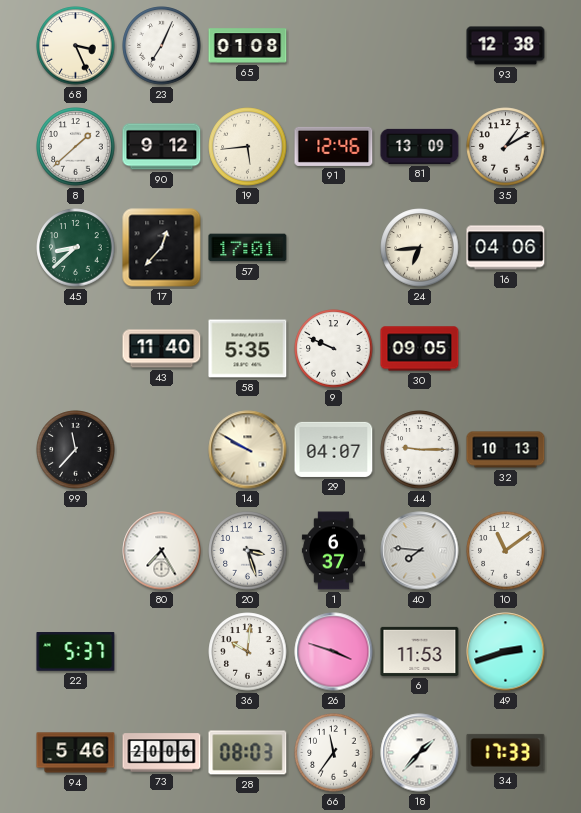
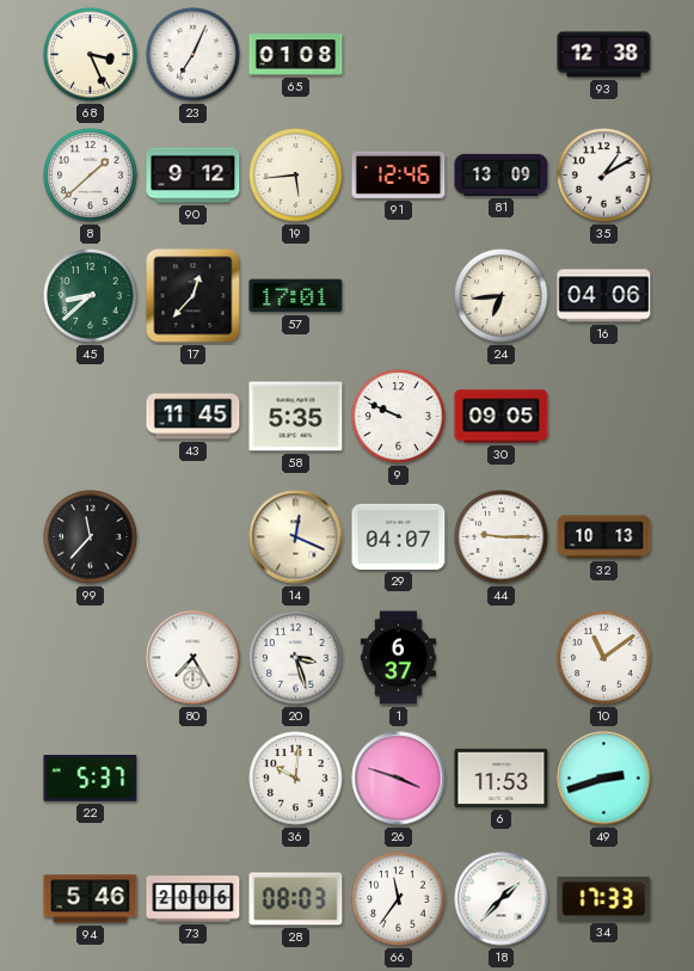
43: 11:40 -> 11:45
14: 9:50 -> 12:19
40: 7:46 -> none
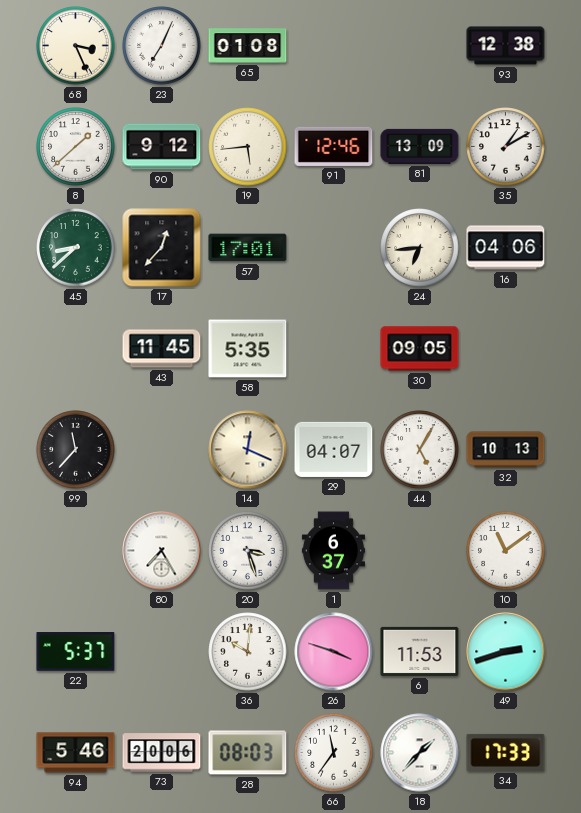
9: 9:49 -> none
44: 9:15 -> 5:05
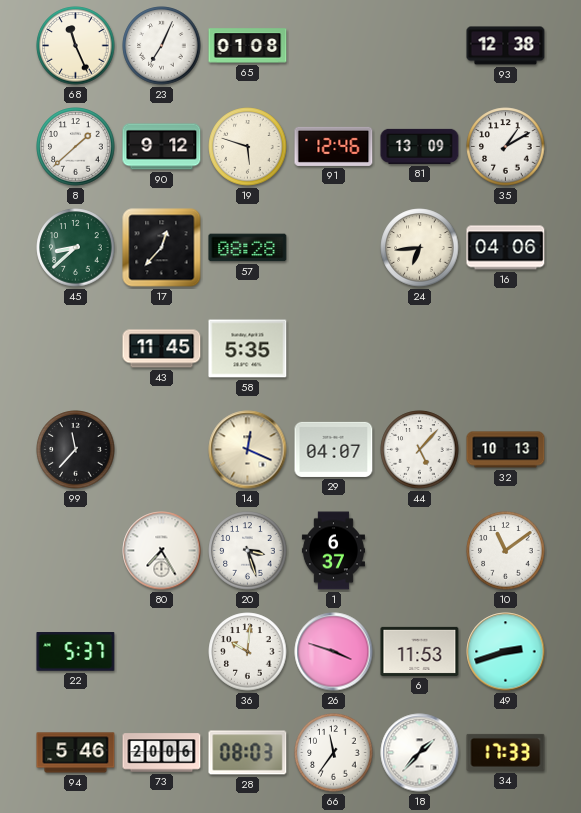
68: 3:26 -> 11:26
19: 5:44 -> 5:48
57: 17:01 -> 08:28
30: 09:05 -> none
44: 5:05 -> 5:07
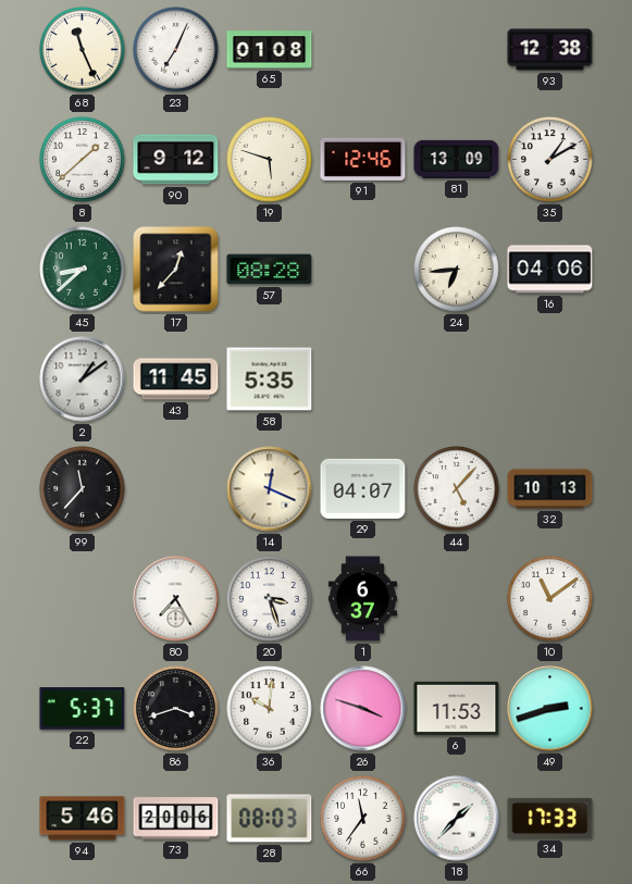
2: none -> 1:09
86: none -> 3:42
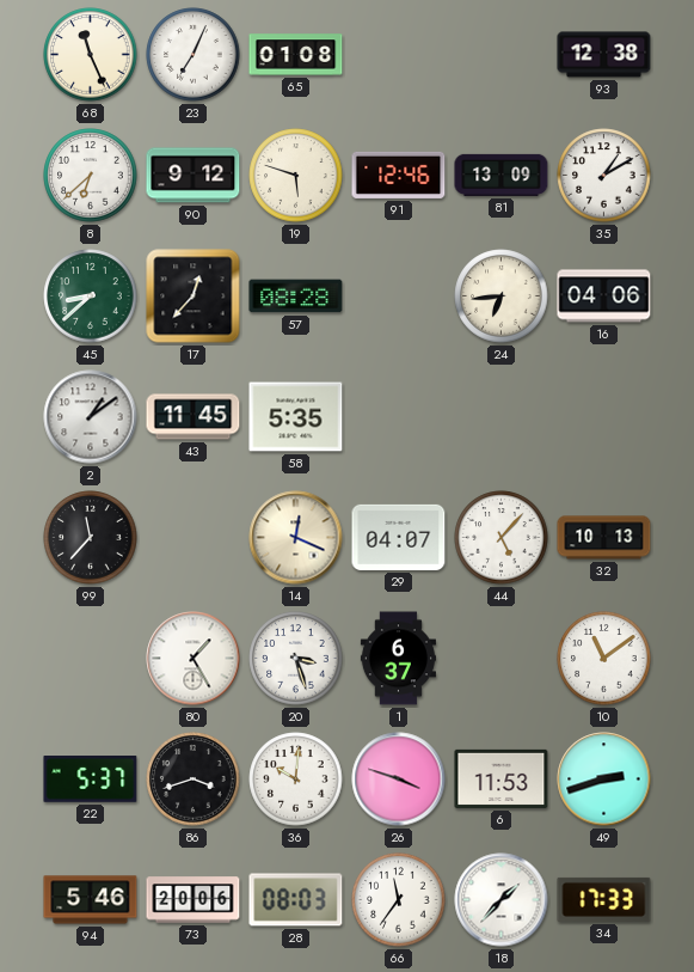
8: 1:38 -> 6:38
80: 7:25 -> 1:25
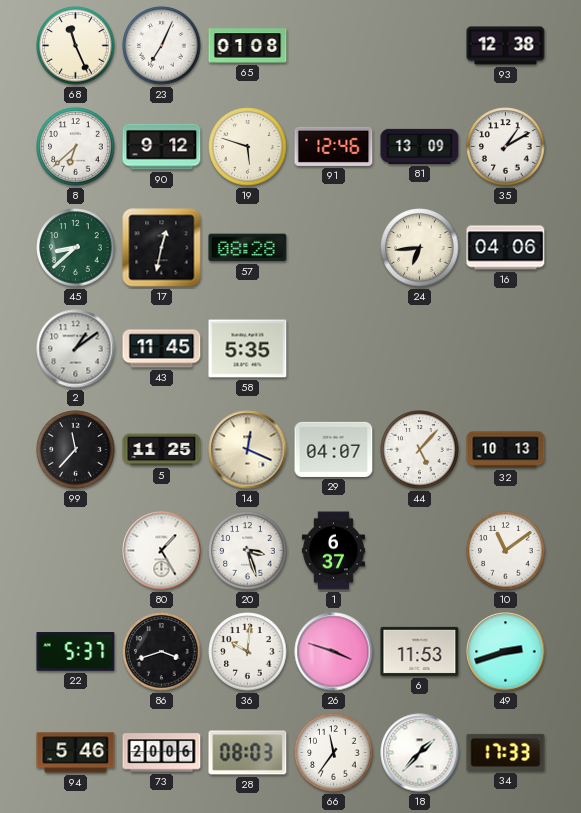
17: 12:37 -> 12:32
5: none -> 11:25
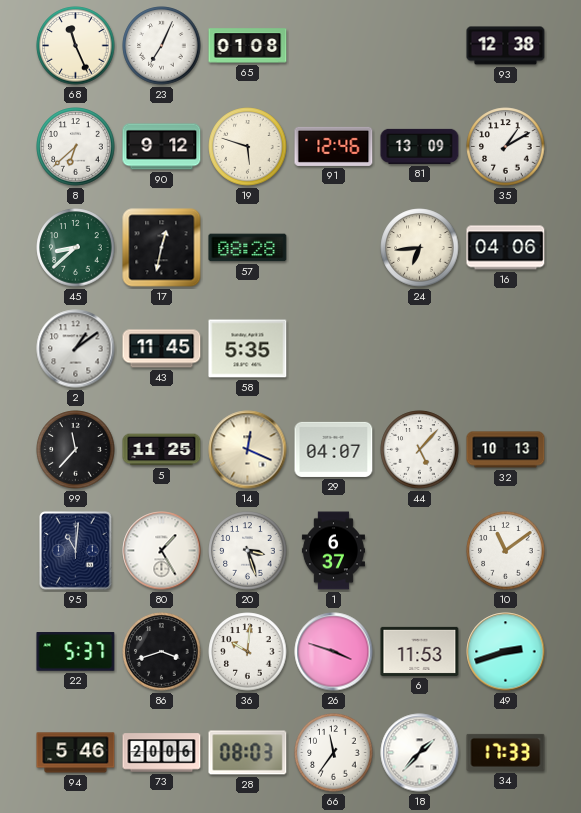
95: none -> 11:01
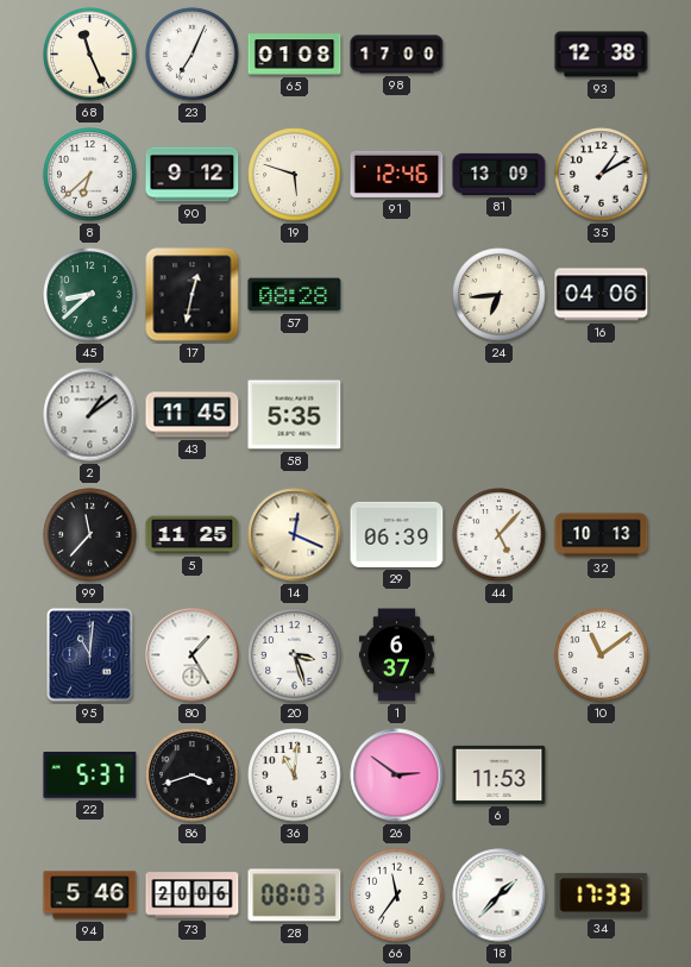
98: none -> 17:00
29: 04:07 -> 06:39
36: 10:01 -> 11:01
26: 3:48 -> 2:51
49: 2:42 -> none
